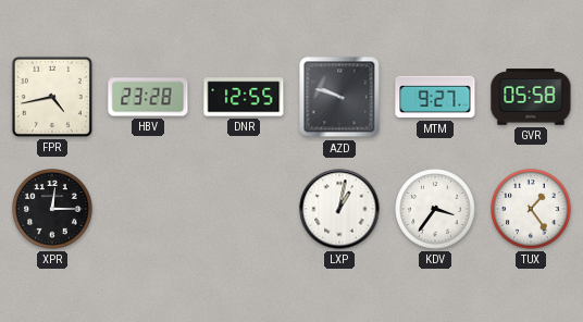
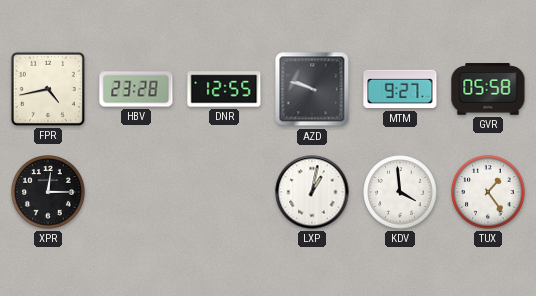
KDV: 3:36 -> 3:59
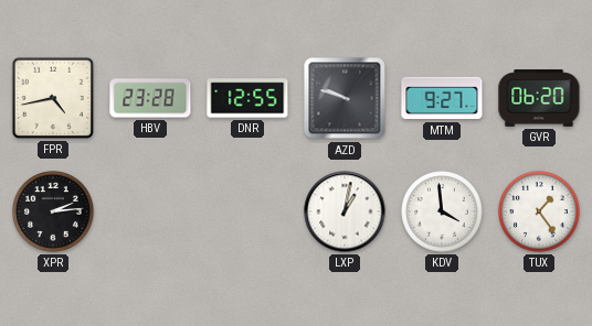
GVR: 05:58 -> 06:20
XPR: 12:15 -> 2:14
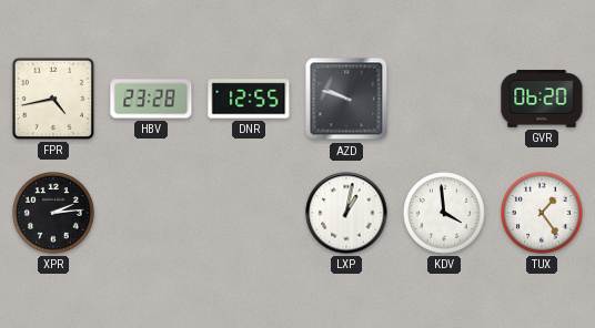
MTM: 9:27 -> none
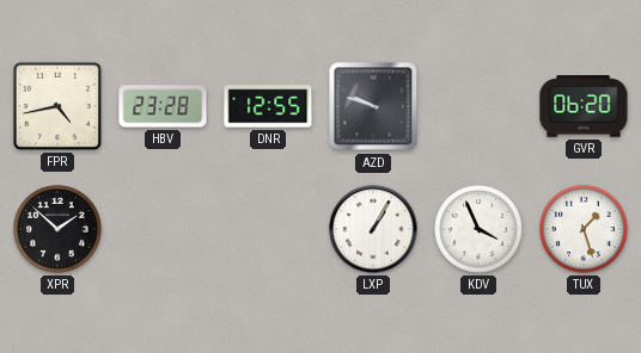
XPR: 2:14 -> 1:52
LXP: 1:02 -> 1:05
KDV: 3:59 -> 3:56
TUX: 1:24 -> 1:27
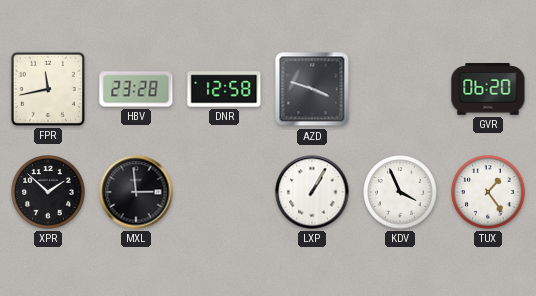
FPR: 4:43 -> 11:43
DNR: 12:55 -> 12:58
AZD: 9:48 -> 3:48
MXL: none -> 2:59
TUX: 1:27 -> 1:24
